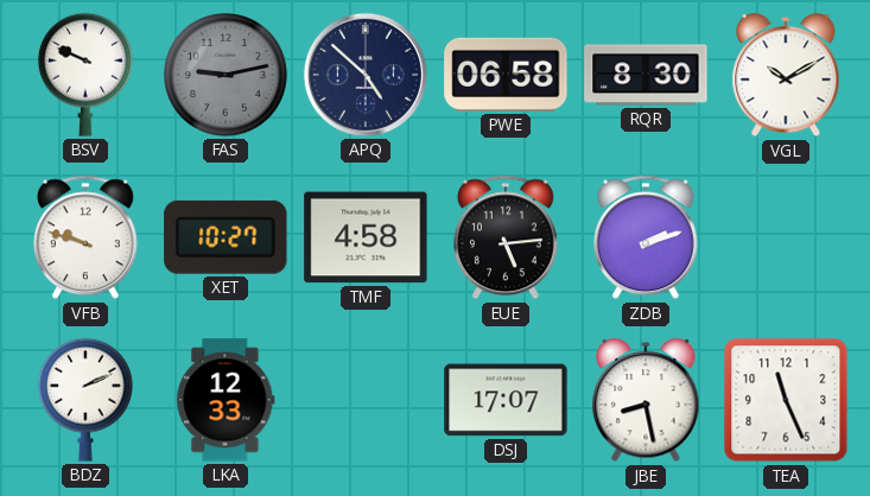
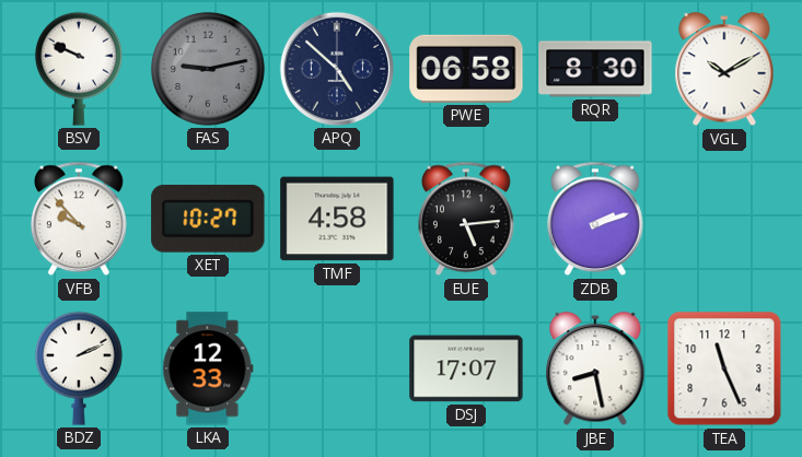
VFB: 9:48 -> 9:53
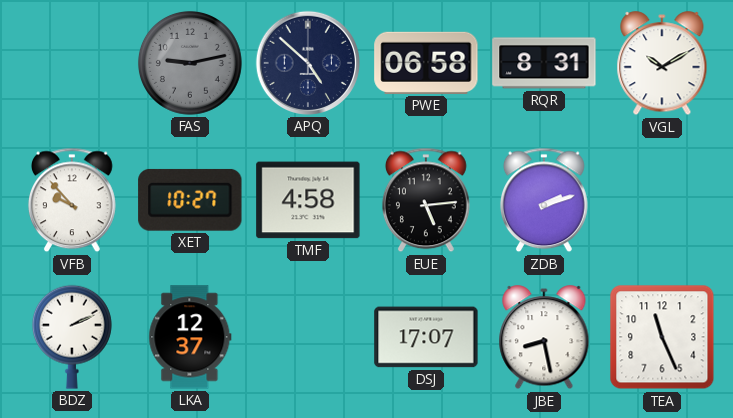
BSV: 9:49 -> none
RQR: 8:30 -> 8:31
LKA: 12:33 -> 12:37
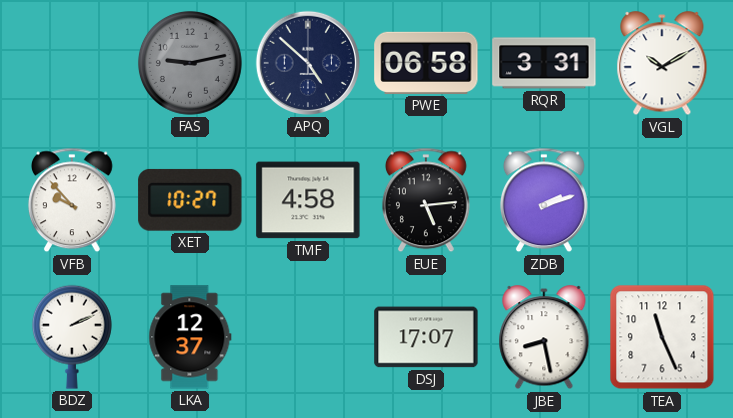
RQR: 8:31 -> 3:31
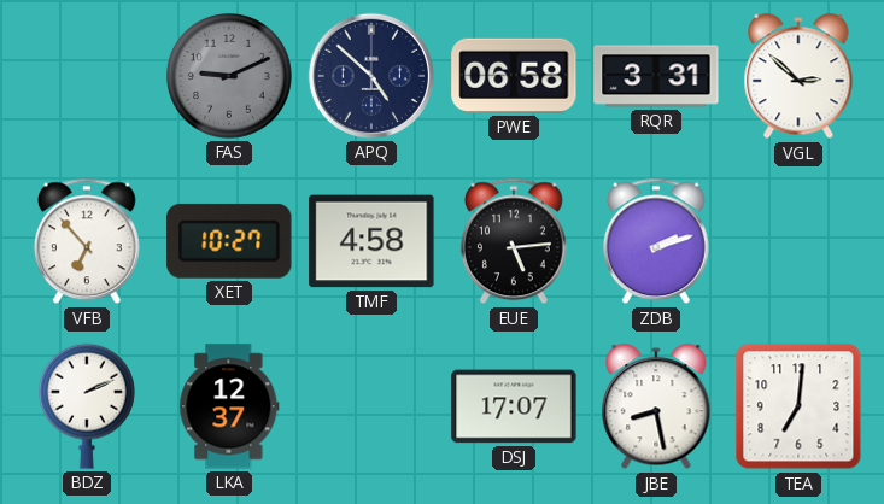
FAS: 9:13 -> 9:11
VGL: 10:10 -> 2:52
VFB: 9:53 -> 6:53
TEA: 11:26 -> 7:01
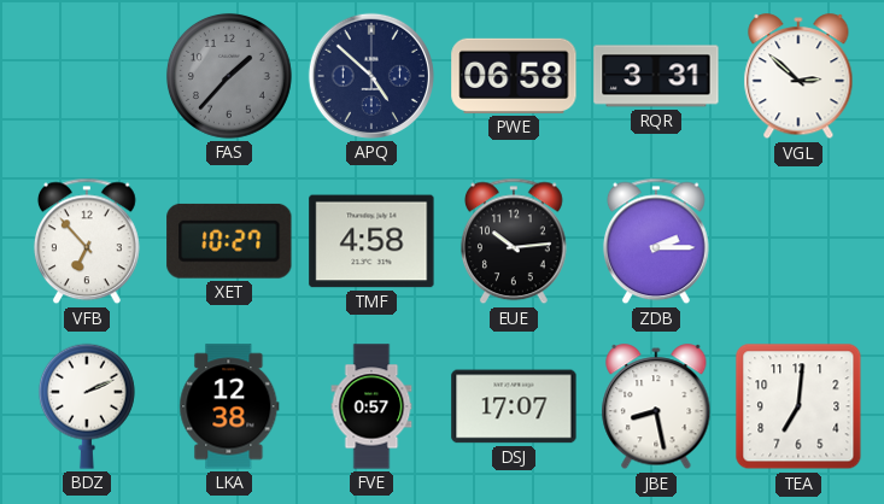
FAS: 9:11 -> 1:37
EUE: 5:14 -> 10:14
ZDB: 2:12 -> 2:15
LKA: 12:37 -> 12:38
FVE: none -> 0:57
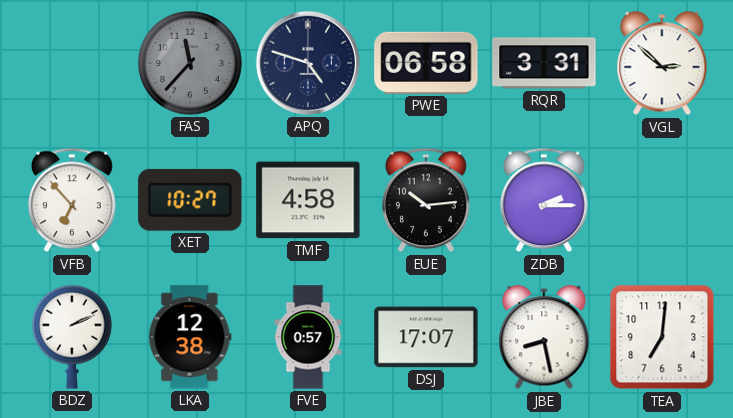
FAS: 1:37 -> 11:37
APQ: 4:52 -> 4:48
